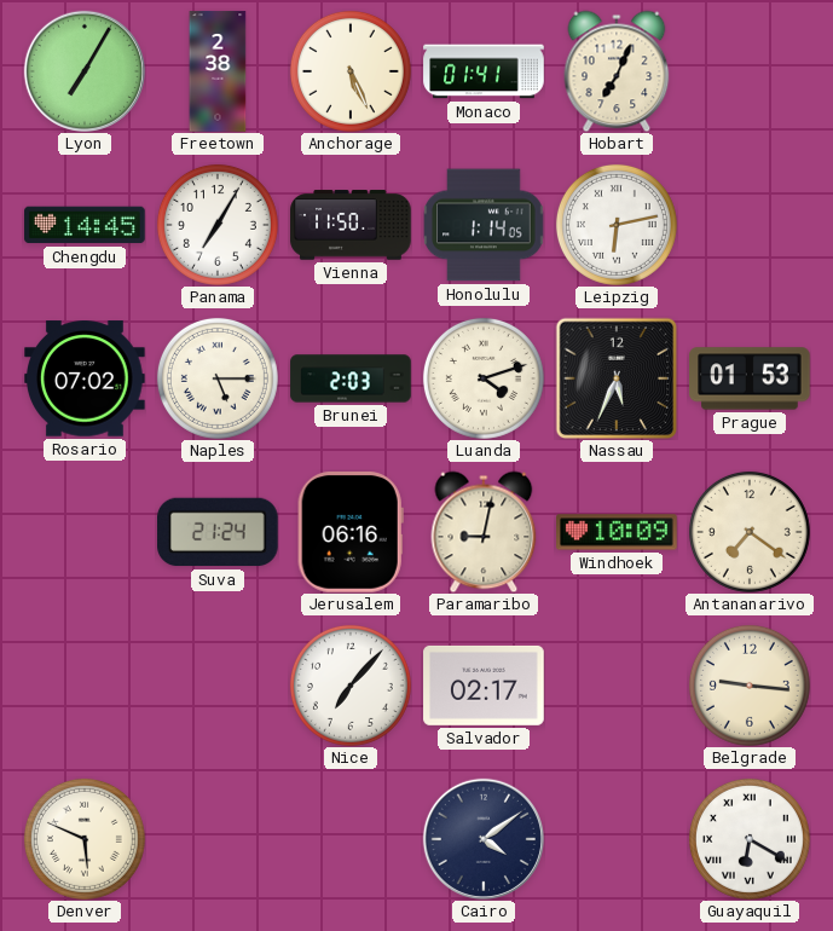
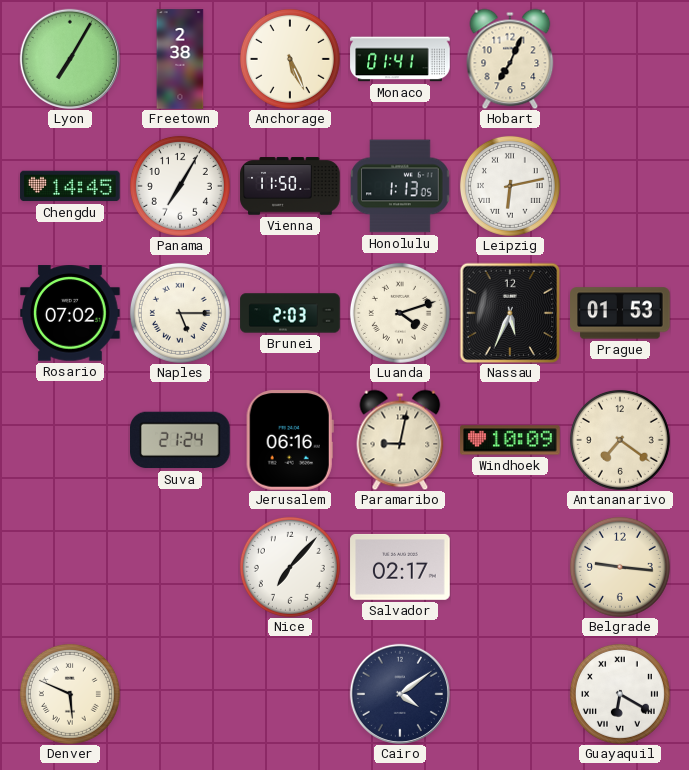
Honolulu: 1:14 -> 1:13
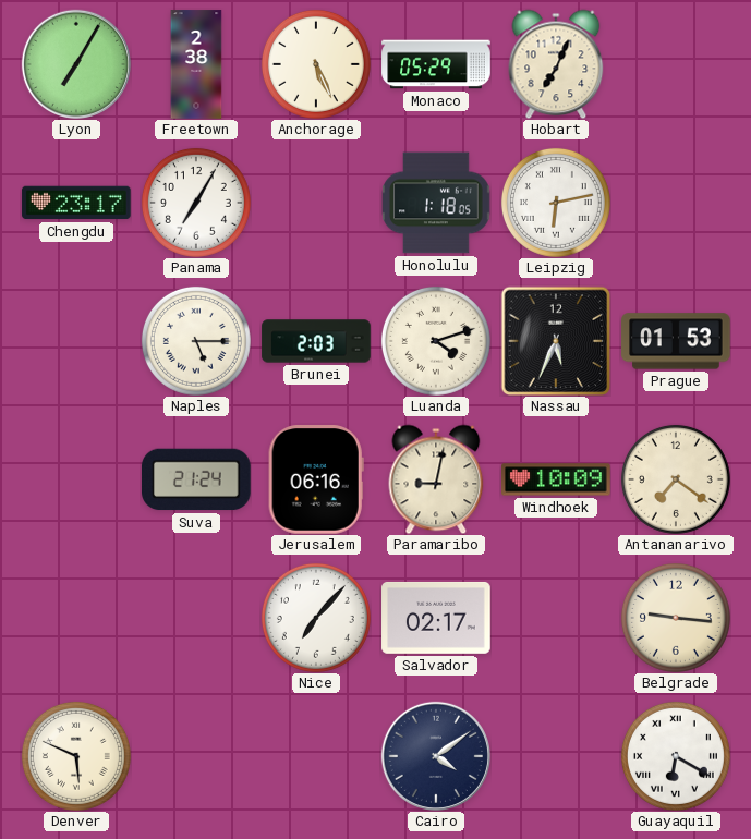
Monaco: 01:41 -> 05:29
Chengdu: 14:45 -> 23:17
Vienna: 11:50 -> none
Honolulu: 1:13 -> 1:18
Rosario: 07:02 -> none
